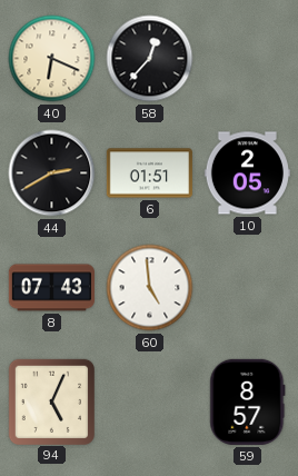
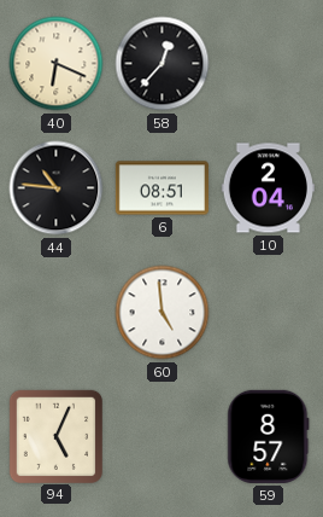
44: 2:40 -> 10:46
6: 01:51 -> 08:51
10: 2:05 -> 2:04
8: 07:43 -> none
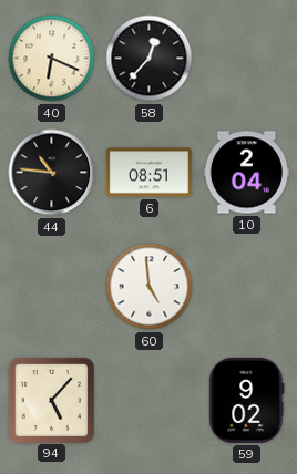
94: 5:04 -> 5:07
59: 8:57 -> 9:02
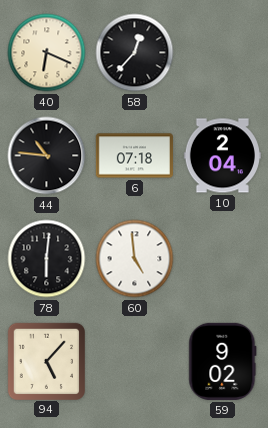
6: 08:51 -> 07:18
78: none -> 6:01
